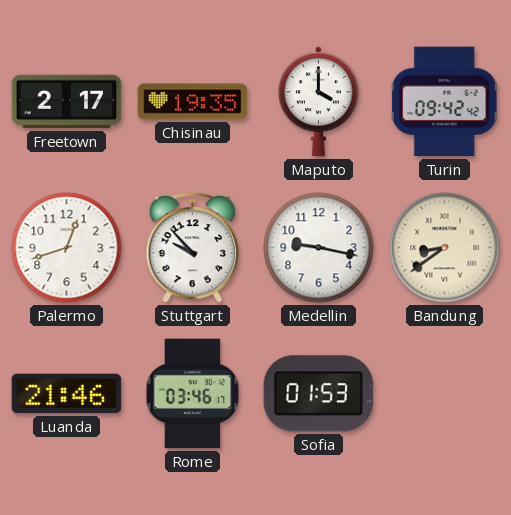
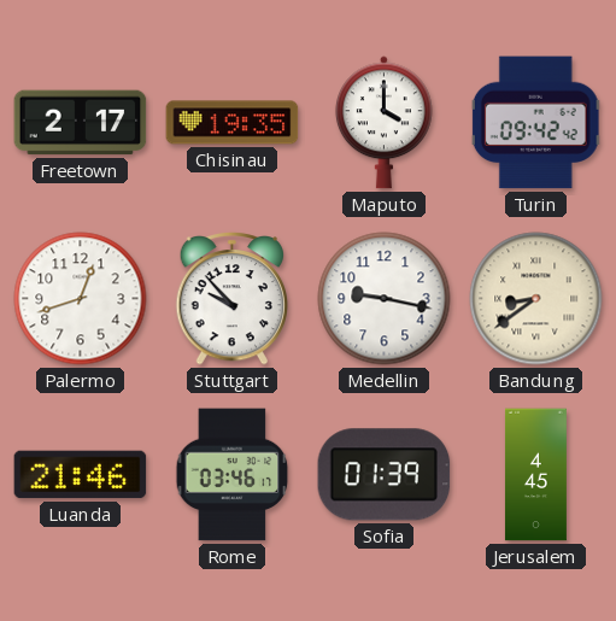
Sofia: 01:53 -> 01:39
Jerusalem: none -> 4:45
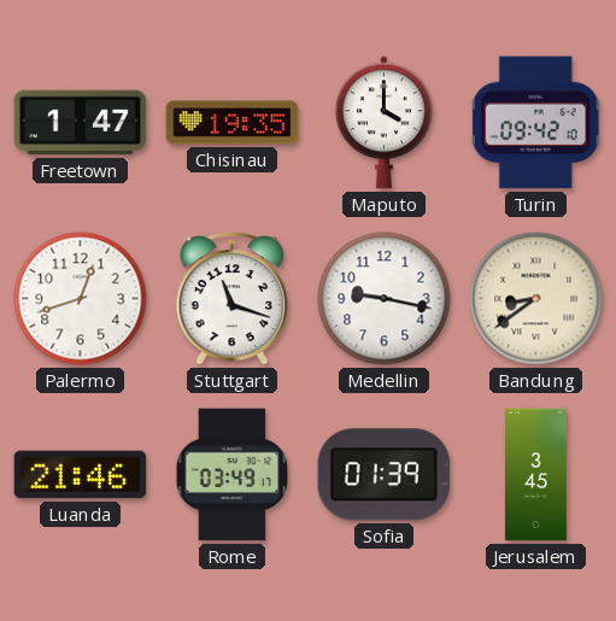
Freetown: 2:17 -> 1:47
Turin: 09:42:42 -> 09:42:10
Stuttgart: 9:53 -> 11:18
Rome: 03:46 -> 03:49
Jerusalem: 4:45 -> 3:45
